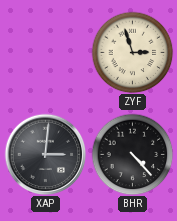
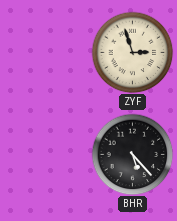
XAP: 3:01 -> none
BHR: 4:23 -> 5:23
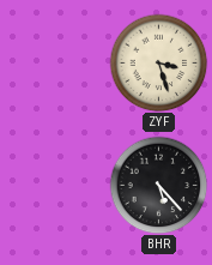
ZYF: 2:57 -> 3:27
